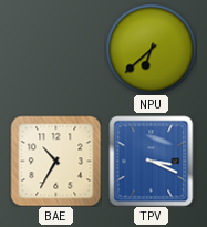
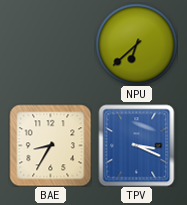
BAE: 10:35 -> 8:35
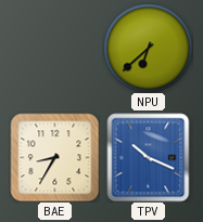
TPV: 3:19 -> 10:19
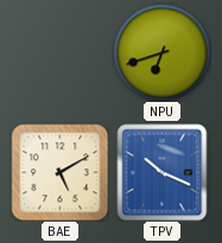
NPU: 6:38 -> 6:42
BAE: 8:35 -> 5:10
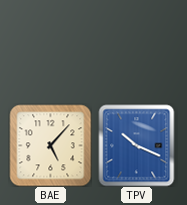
NPU: 6:42 -> none
BAE: 5:10 -> 5:07
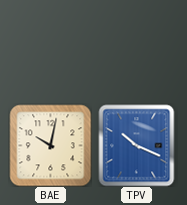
BAE: 5:07 -> 10:02
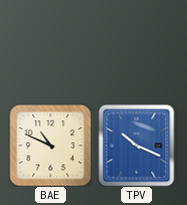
BAE: 10:02 -> 10:49
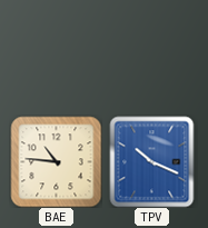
BAE: 10:49 -> 10:46
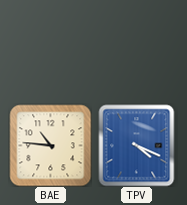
TPV: 10:19 -> 4:19
